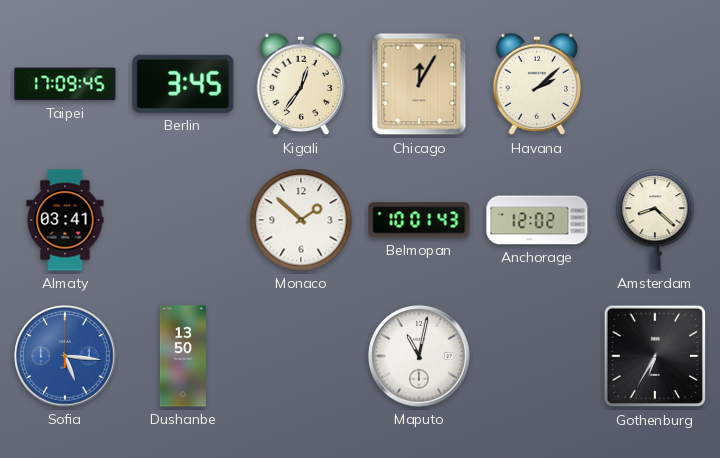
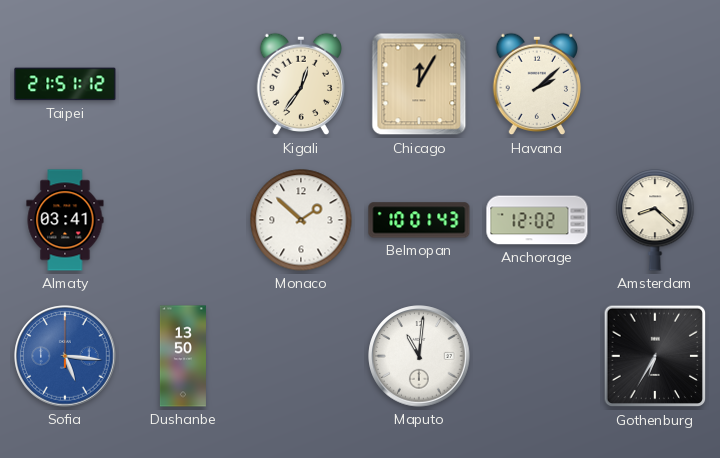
Taipei: 17:09 -> 21:51
Berlin: 3:45 -> none
Maputo: 11:02 -> 11:01
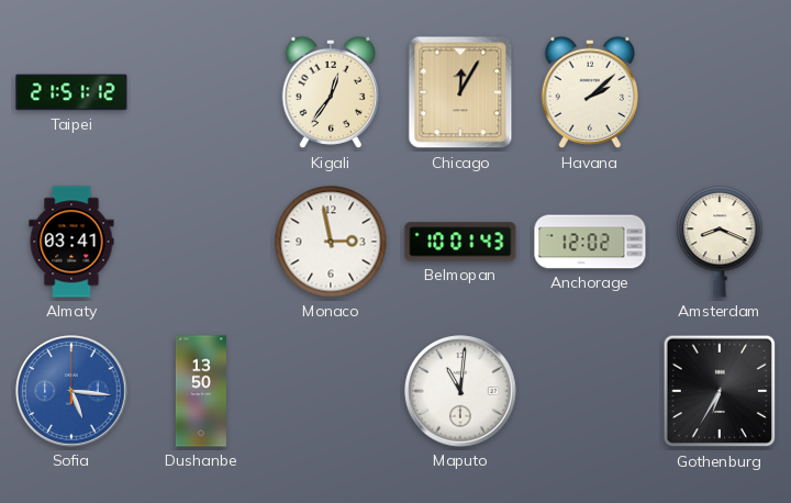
Monaco: 1:52 -> 2:58
Amsterdam: 8:22 -> 8:19
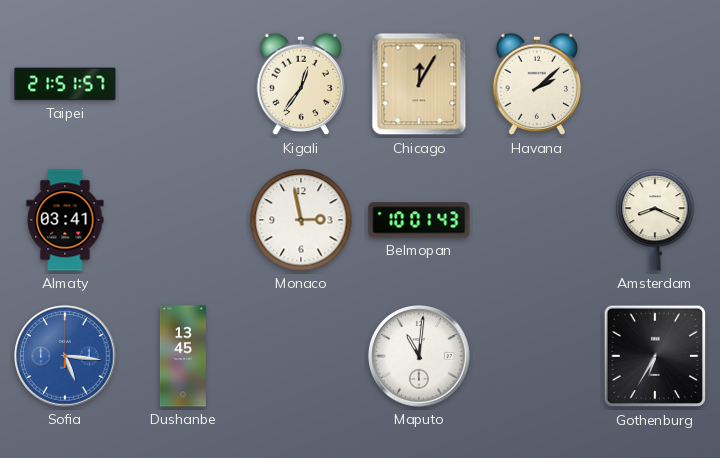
Taipei: 21:51:12 -> 21:51:57
Anchorage: 12:02 -> none
Dushanbe: 13:50 -> 13:45
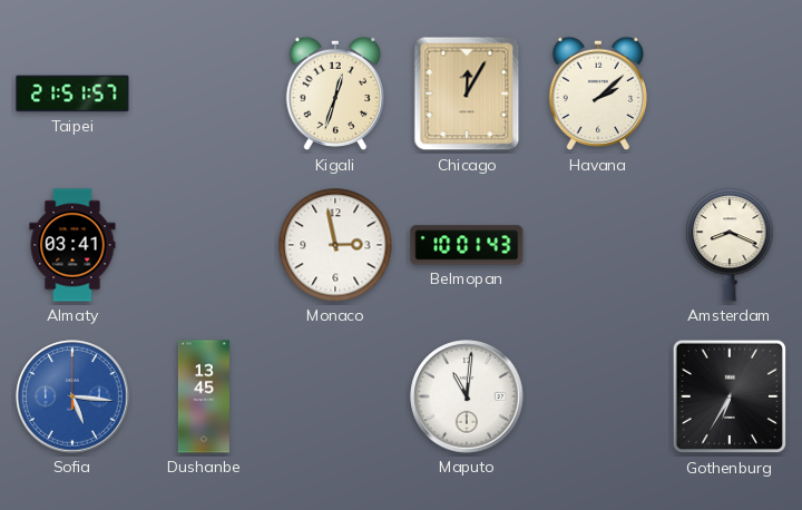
Kigali: 12:36 -> 12:33
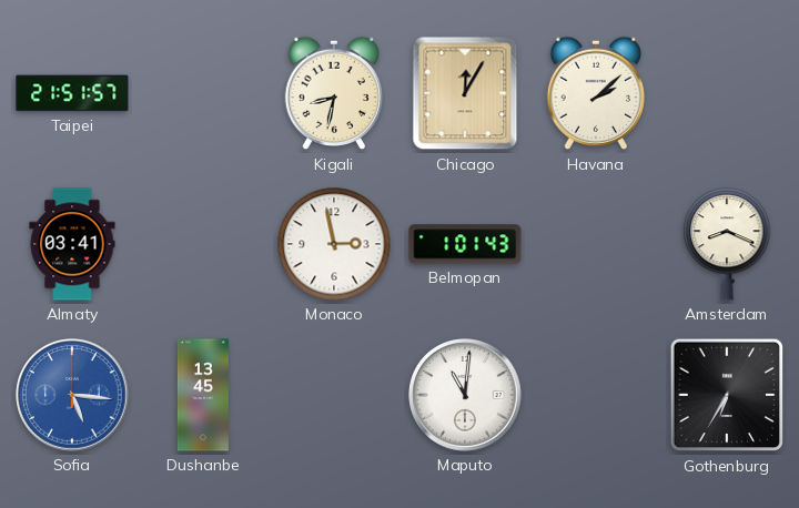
Kigali: 12:33 -> 8:32
Belmopan: 10:01 -> 1:01
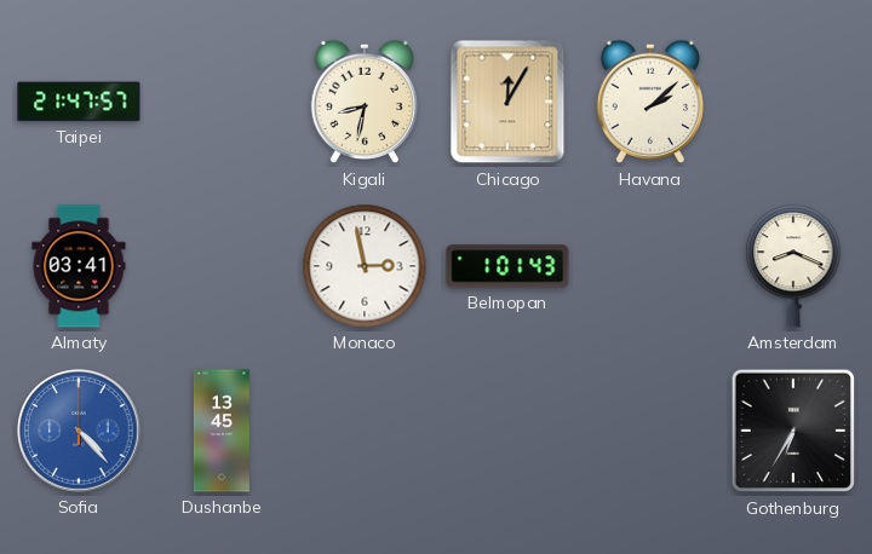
Taipei: 21:51 -> 21:47
Sofia: 5:16 -> 4:23
Maputo: 11:01 -> none
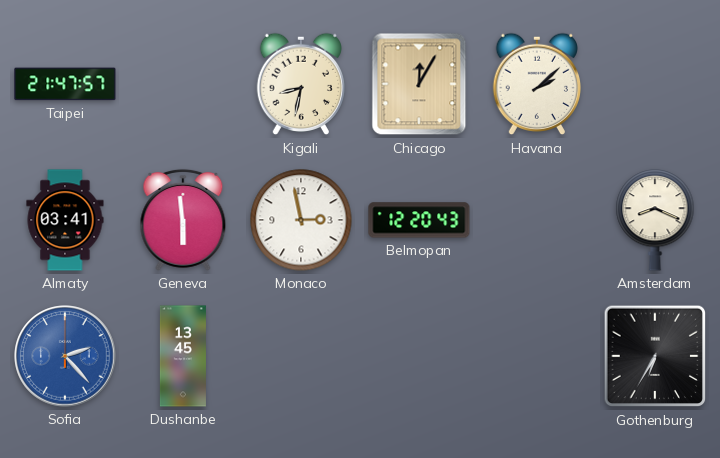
Geneva: none -> 5:59
Belmopan: 1:01 -> 12:20
Sofia: 4:23 -> 2:23
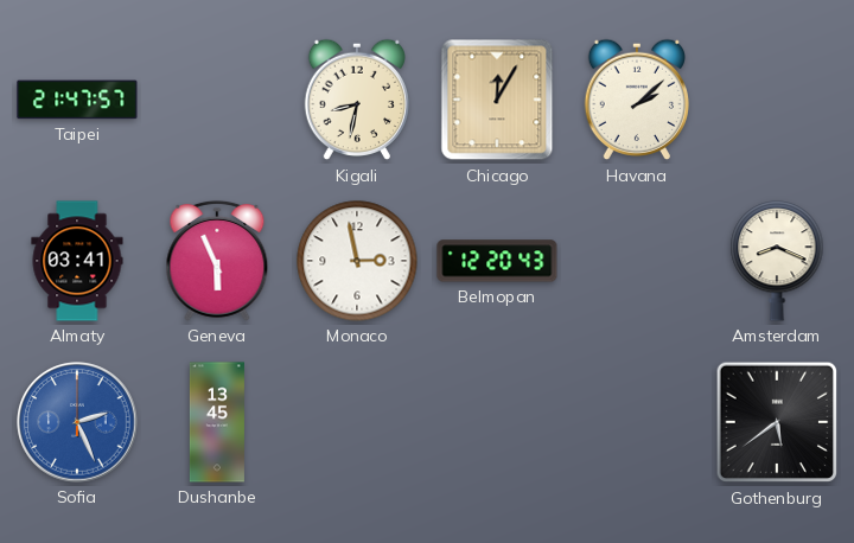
Geneva: 5:59 -> 5:56
Sofia: 2:23 -> 2:26
Gothenburg: 6:35 -> 5:39
